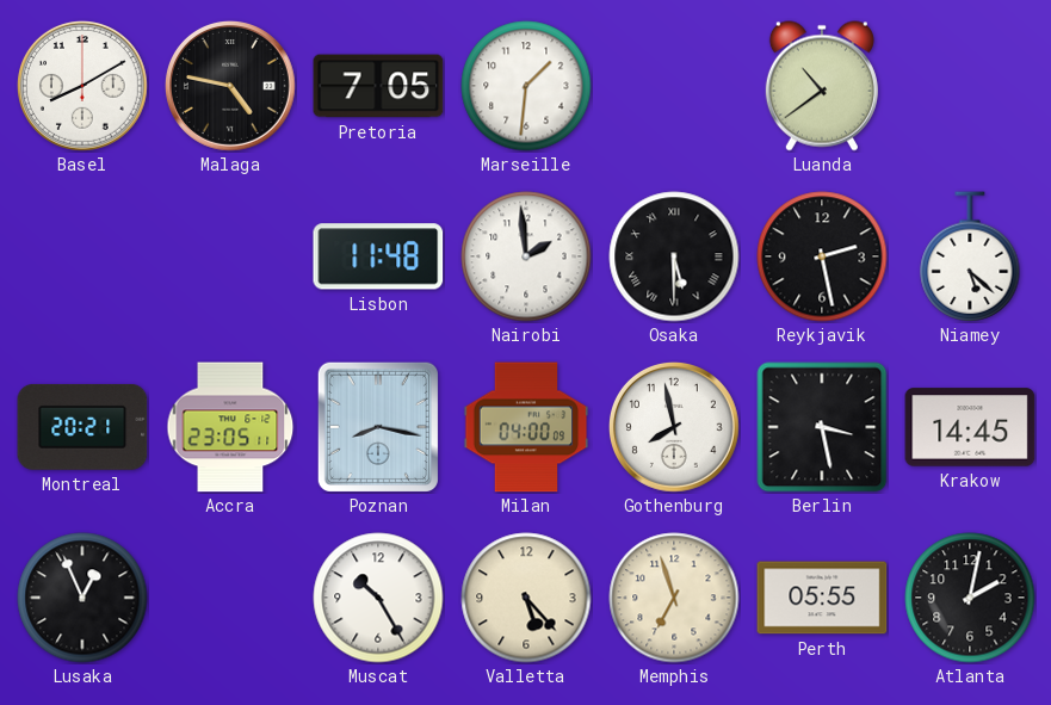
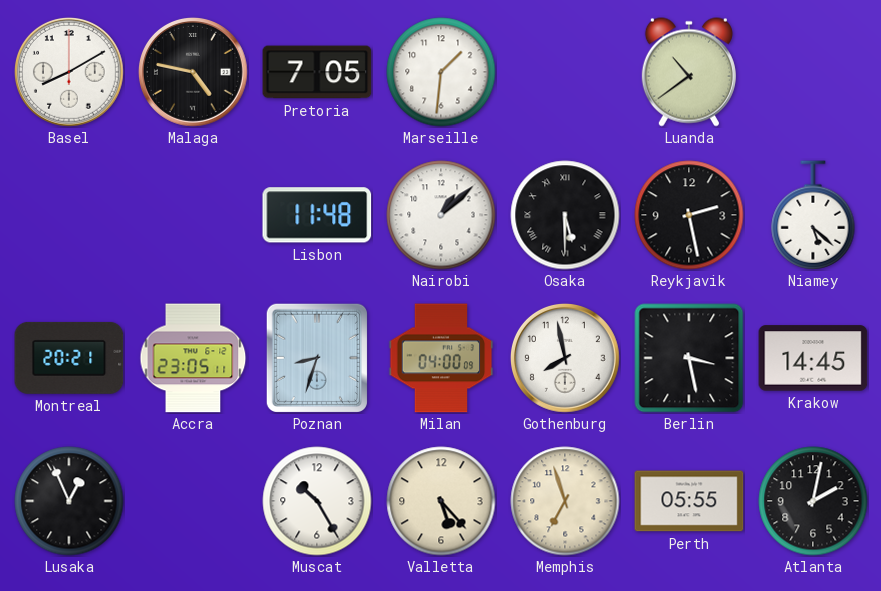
Nairobi: 1:59 -> 1:08
Poznan: 8:17 -> 8:33
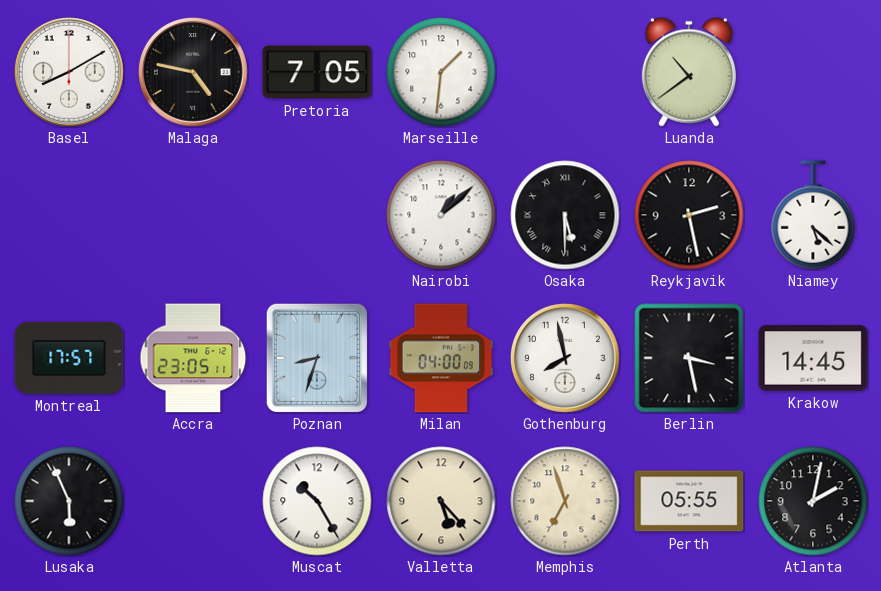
Lisbon: 11:48 -> none
Montreal: 20:21 -> 17:57
Lusaka: 12:56 -> 5:56
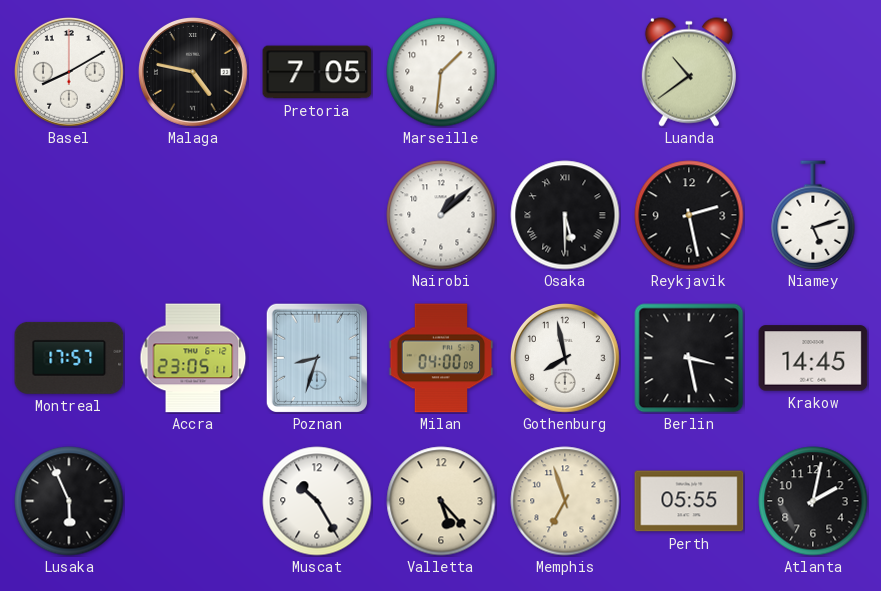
Niamey: 5:22 -> 5:12
